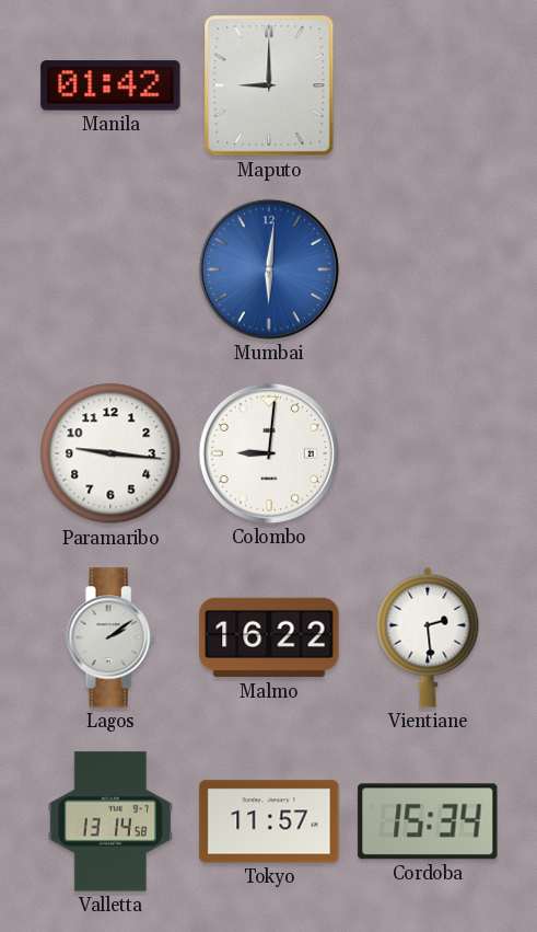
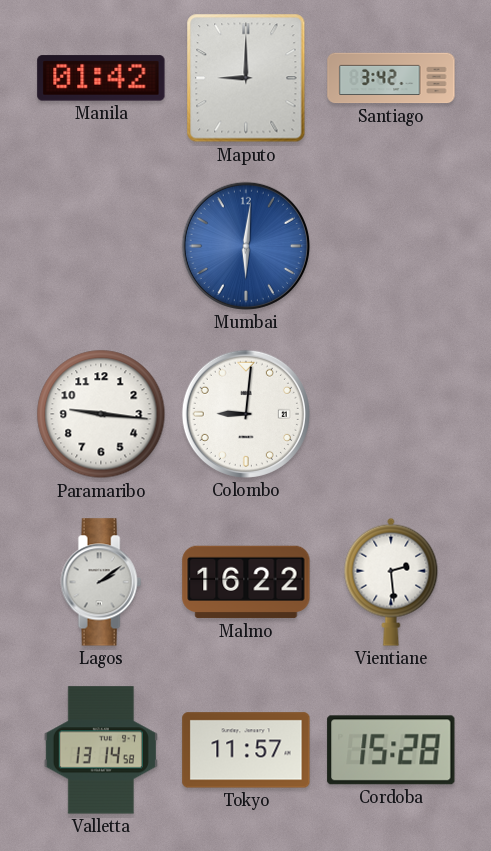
Santiago: none -> 3:42
Cordoba: 15:34 -> 15:28
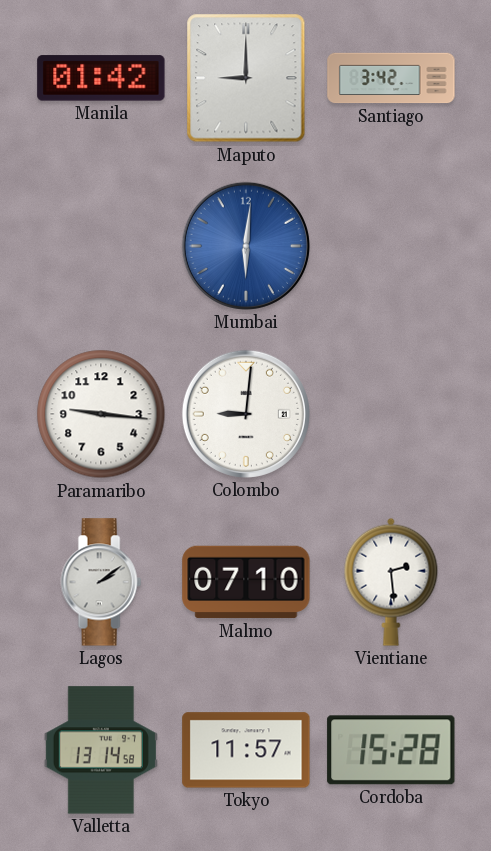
Malmo: 16:22 -> 07:10
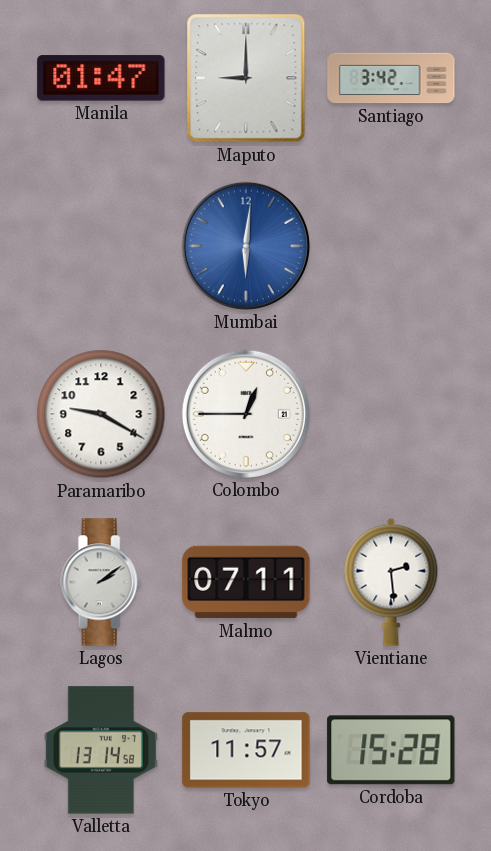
Manila: 01:42 -> 01:47
Paramaribo: 9:16 -> 9:20
Colombo: 9:01 -> 12:45
Malmo: 07:10 -> 07:11
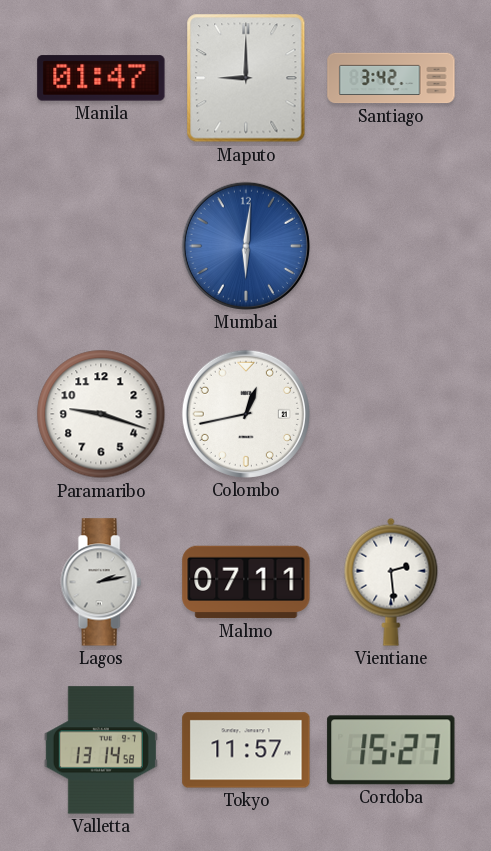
Paramaribo: 9:20 -> 9:18
Colombo: 12:45 -> 12:43
Lagos: 2:09 -> 2:13
Cordoba: 15:28 -> 15:27
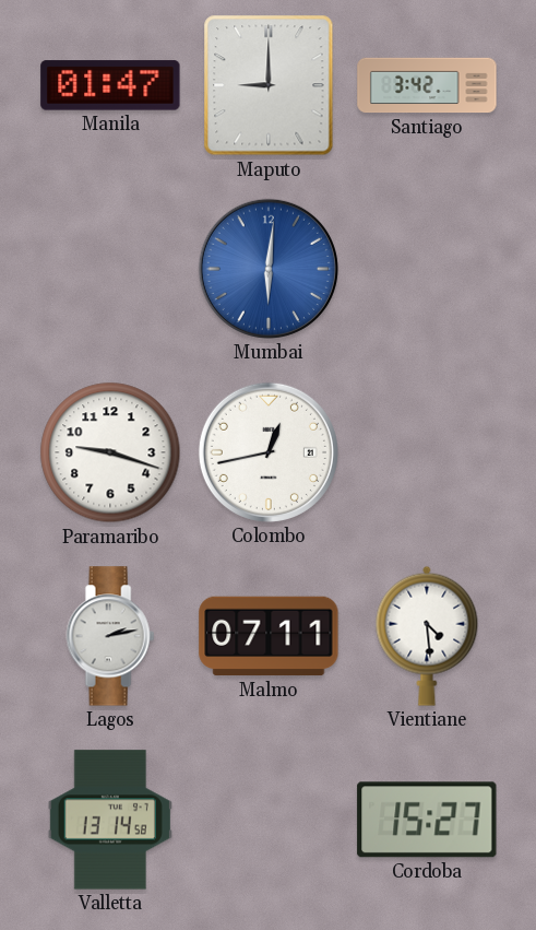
Vientiane: 2:29 -> 4:29
Tokyo: 11:57 -> none
